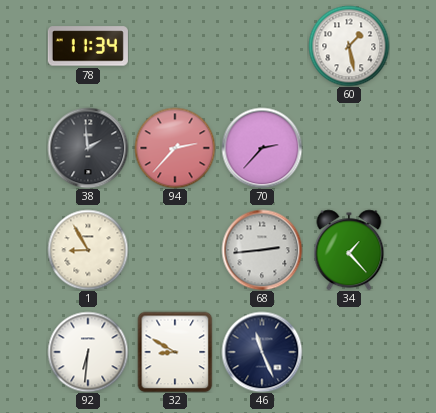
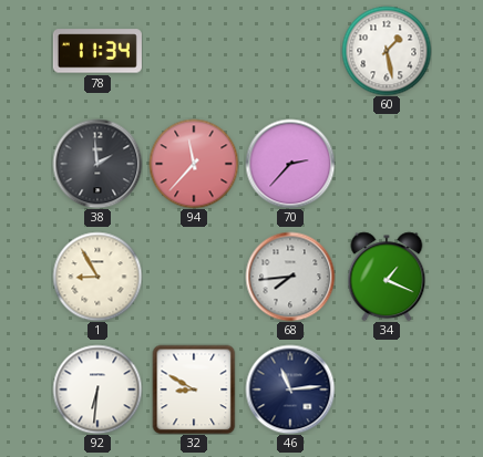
94: 2:37 -> 11:37
68: 2:44 -> 7:44
34: 1:23 -> 1:19
46: 11:26 -> 11:14
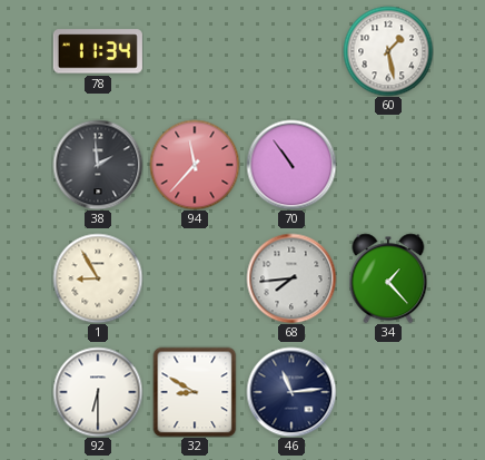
70: 2:37 -> 10:54
34: 1:19 -> 1:23
92: 6:31 -> 6:30
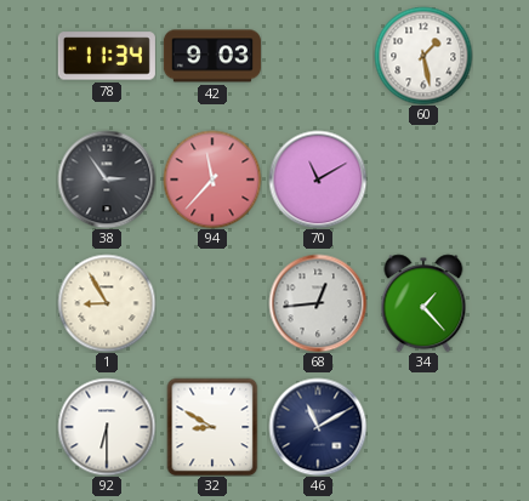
42: none -> 9:03
38: 1:59 -> 2:54
70: 10:54 -> 11:10
68: 7:44 -> 12:44
46: 11:14 -> 11:10
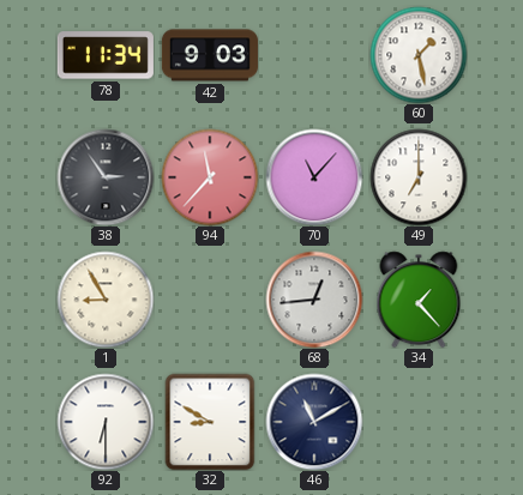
70: 11:10 -> 11:07
49: none -> 7:00
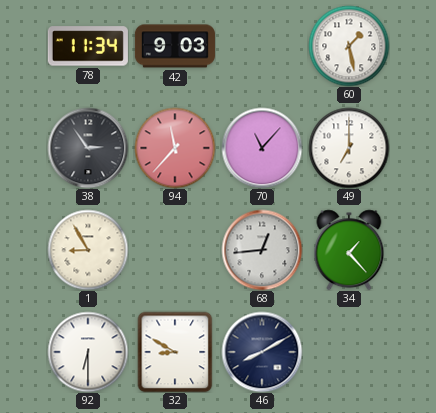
46: 11:10 -> 8:10
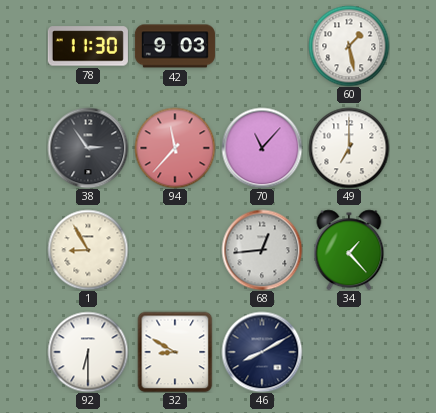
78: 11:34 -> 11:30
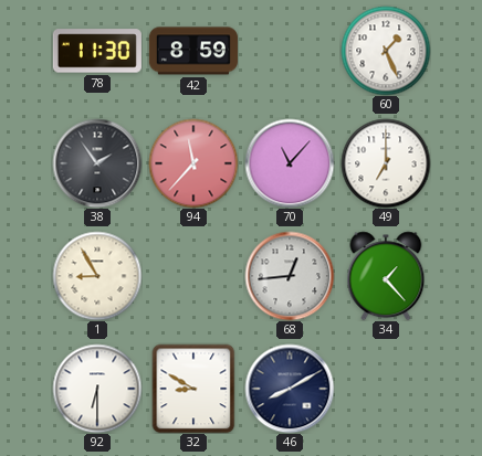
42: 9:03 -> 8:59
60: 1:28 -> 1:26
38: 2:54 -> 1:54
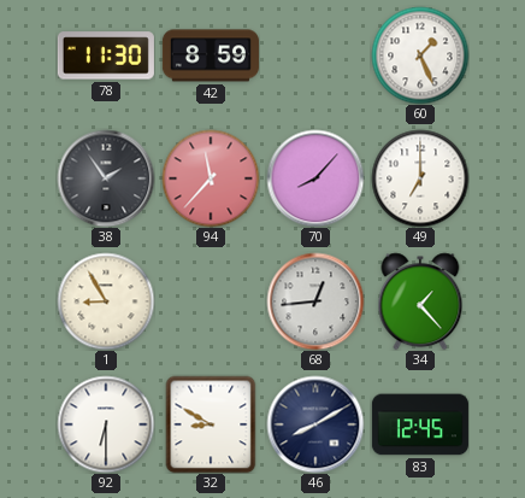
70: 11:07 -> 8:07
83: none -> 12:45
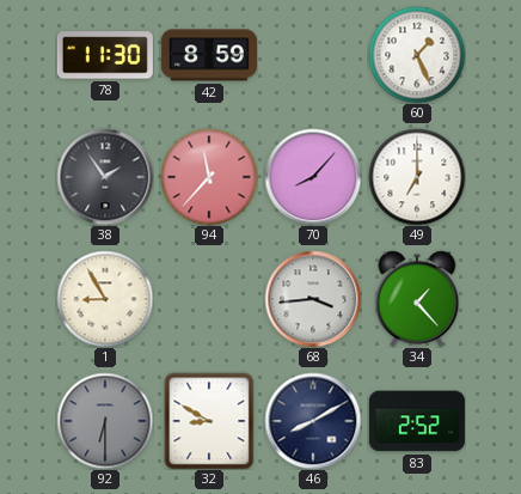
68: 12:44 -> 3:44
92 dial: white -> grey
83: 12:45 -> 2:52
